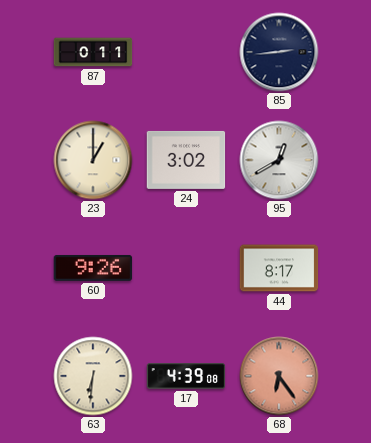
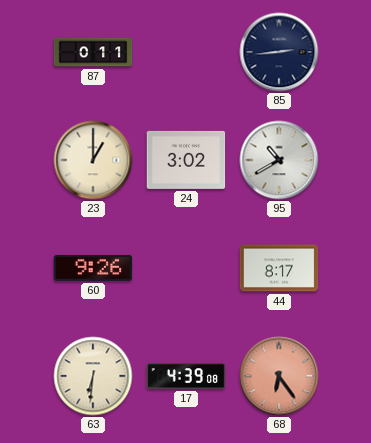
95: 12:40 -> 10:40
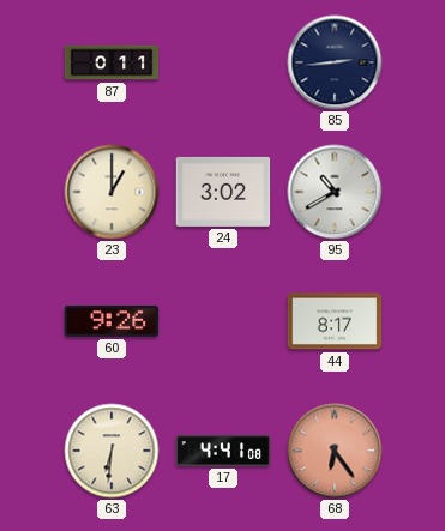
17: 4:39 -> 4:41
